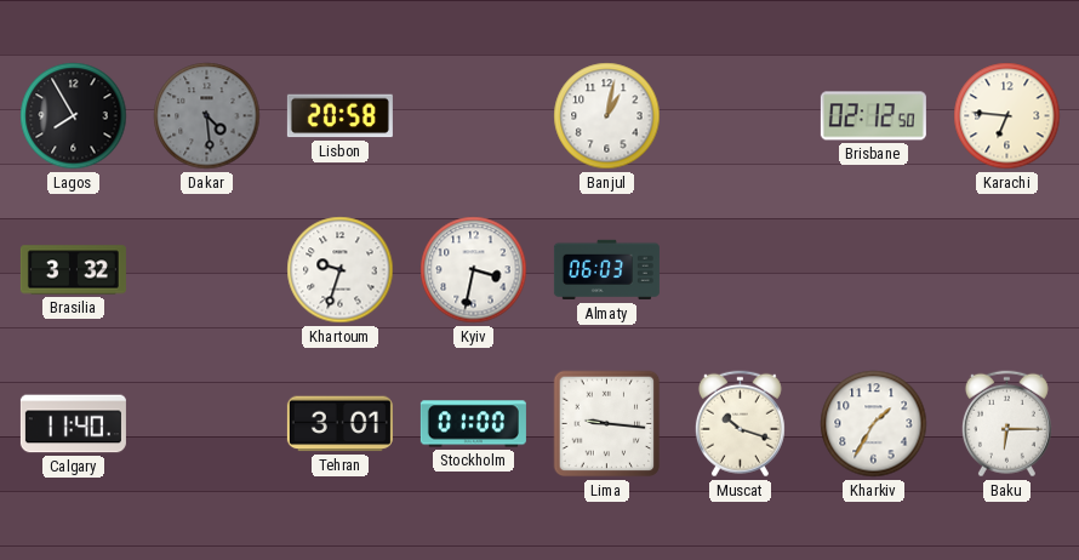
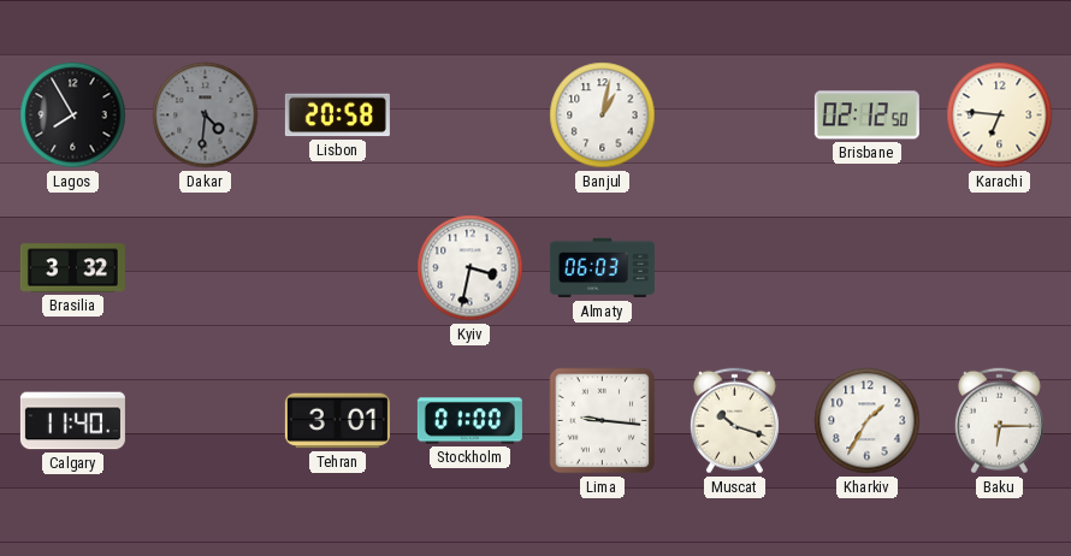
Dakar: 4:29 -> 4:31
Khartoum: 9:33 -> none
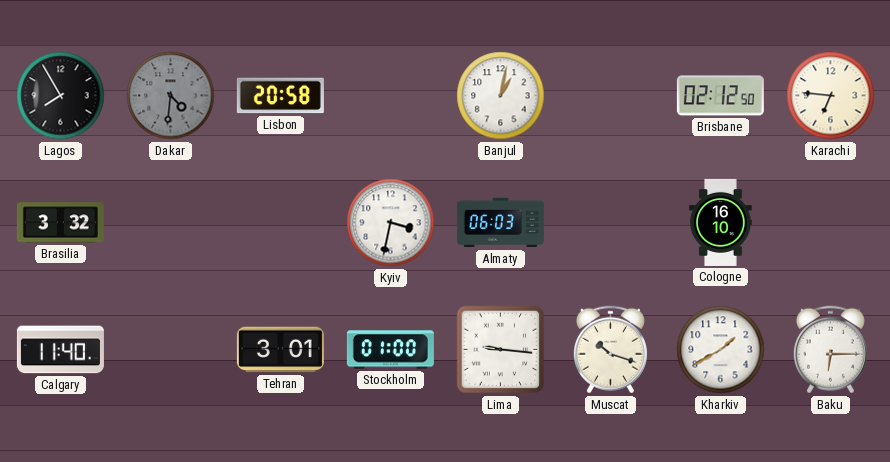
Cologne: none -> 16:10
Kharkiv: 1:35 -> 1:40
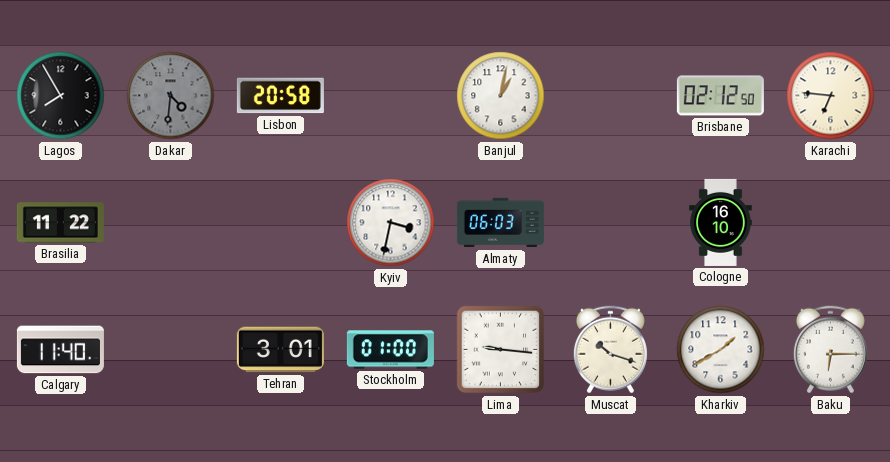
Brasilia: 3:32 -> 11:22
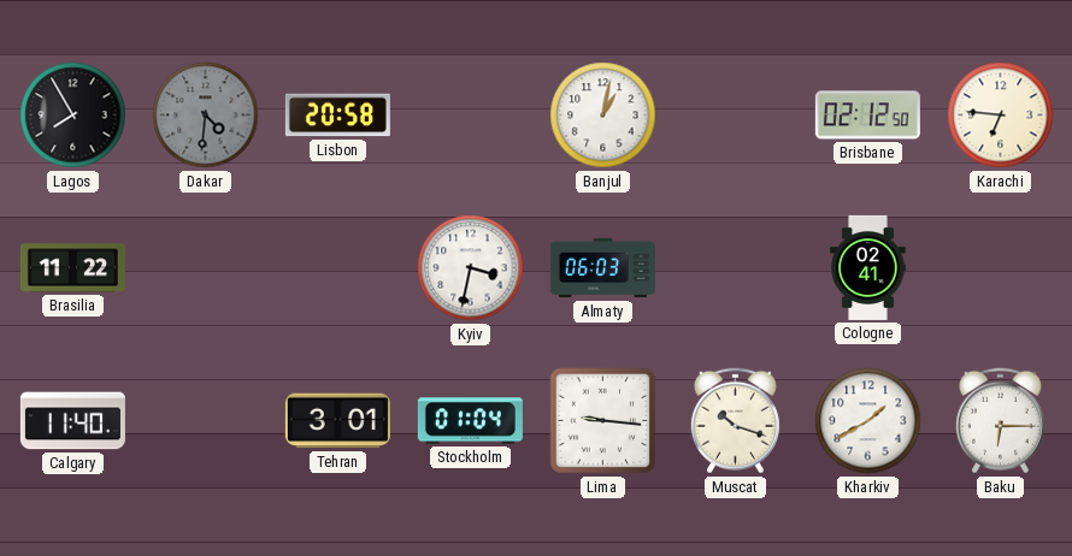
Cologne: 16:10 -> 02:41
Stockholm: 01:00 -> 01:04
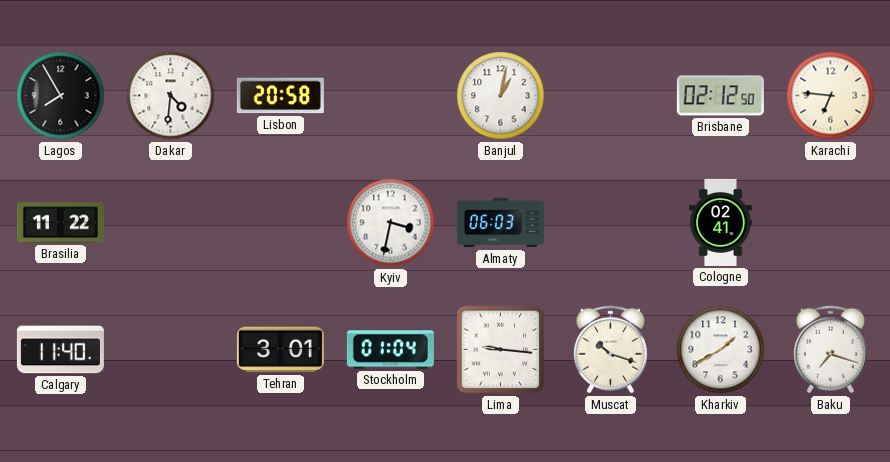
Dakar dial: grey -> white
Baku: 6:15 -> 7:18
